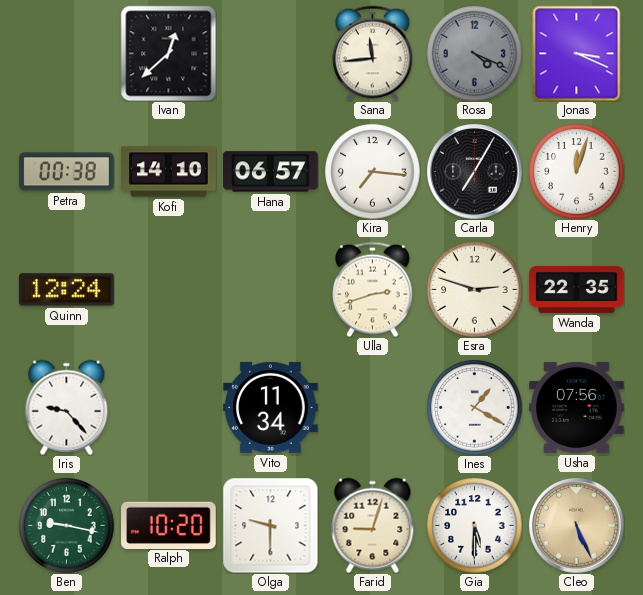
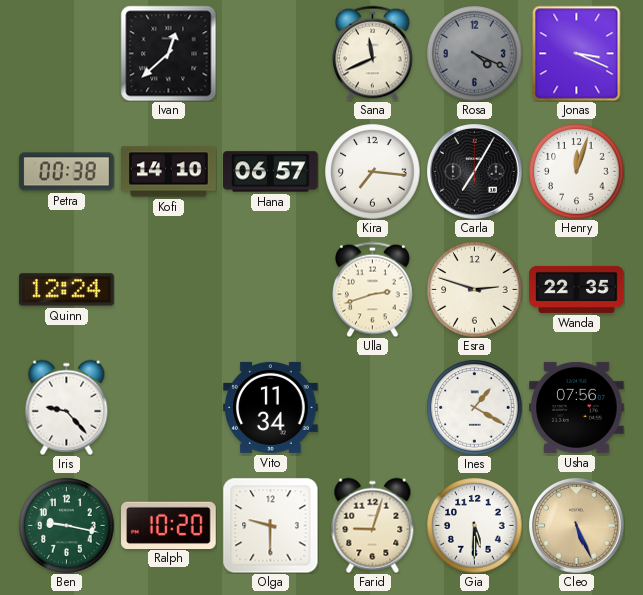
Sana: 11:44 -> 11:41
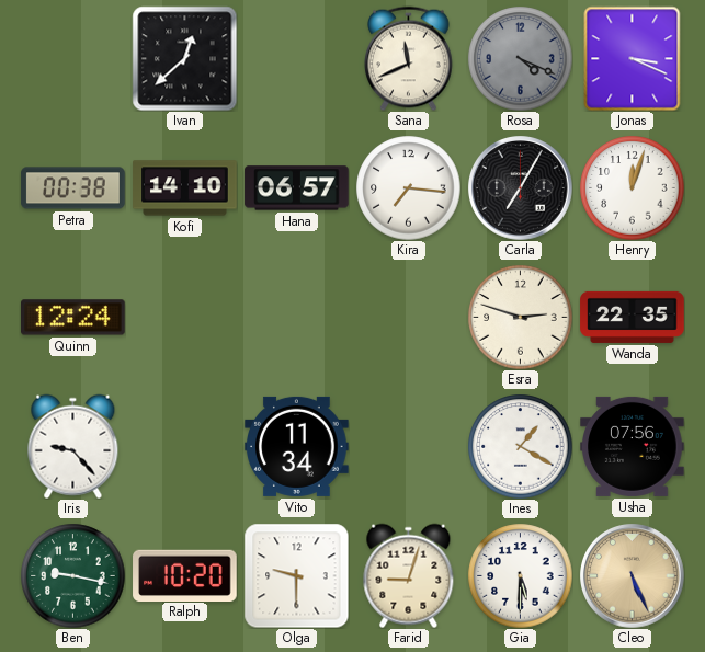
Ulla: 2:42 -> none
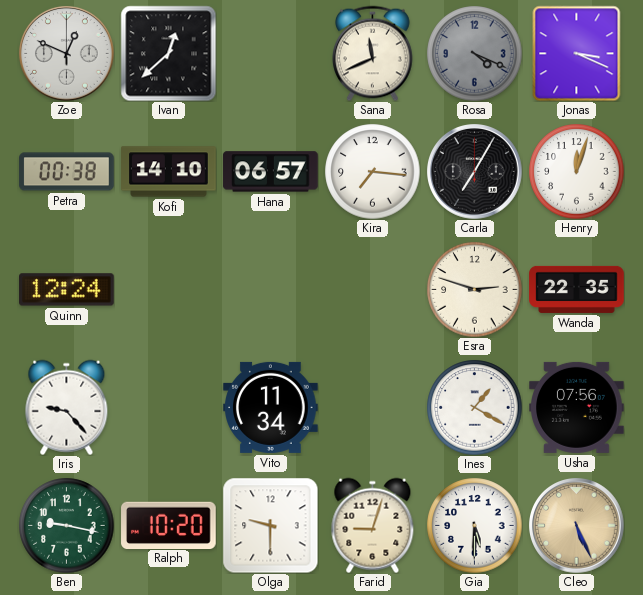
Zoe: none -> 12:49
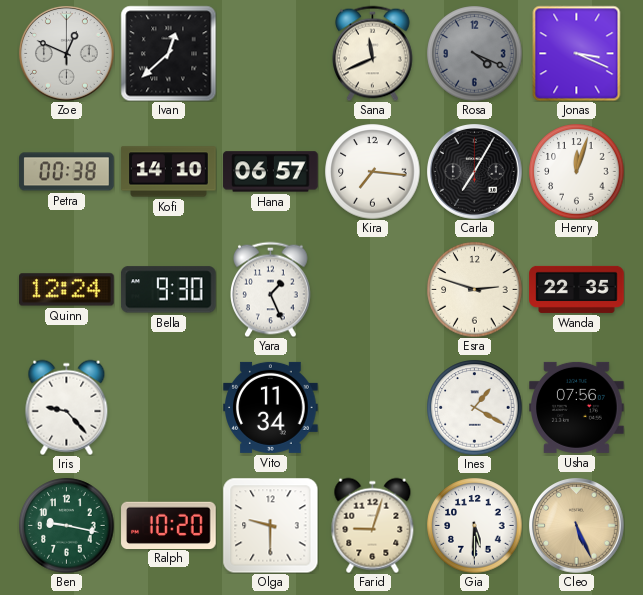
Bella: none -> 9:30
Yara: none -> 1:26
